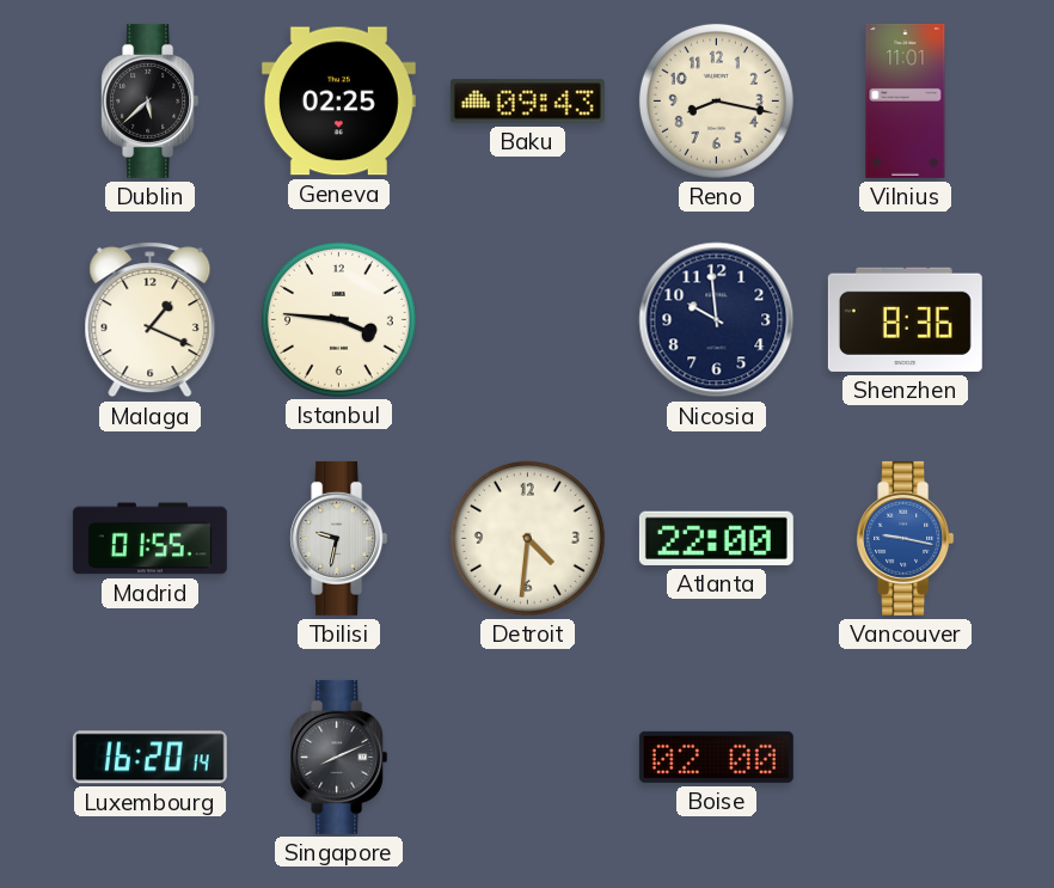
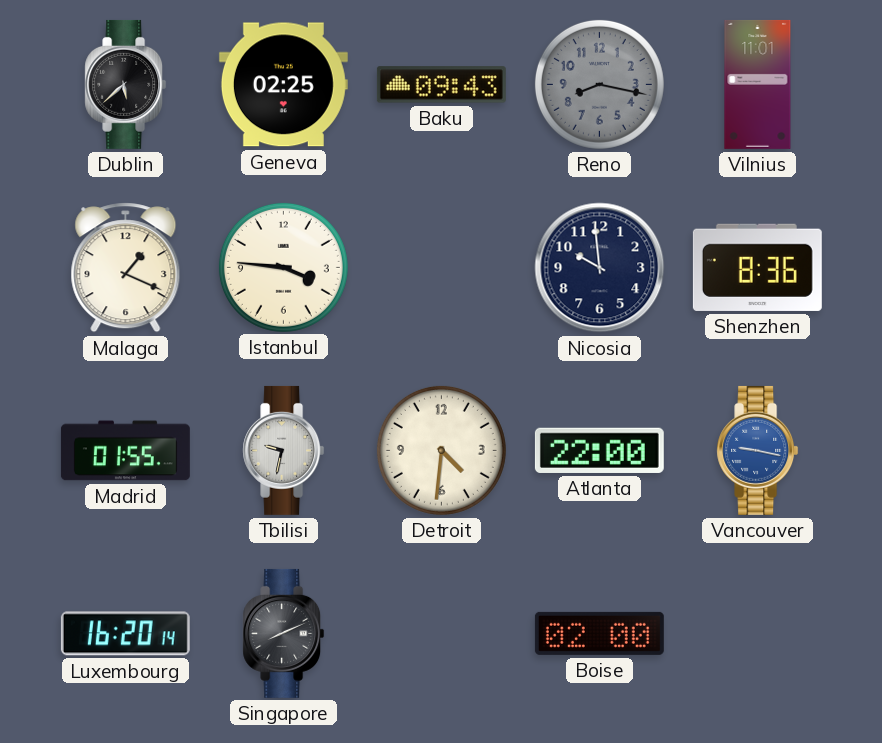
Reno dial: cream -> grey
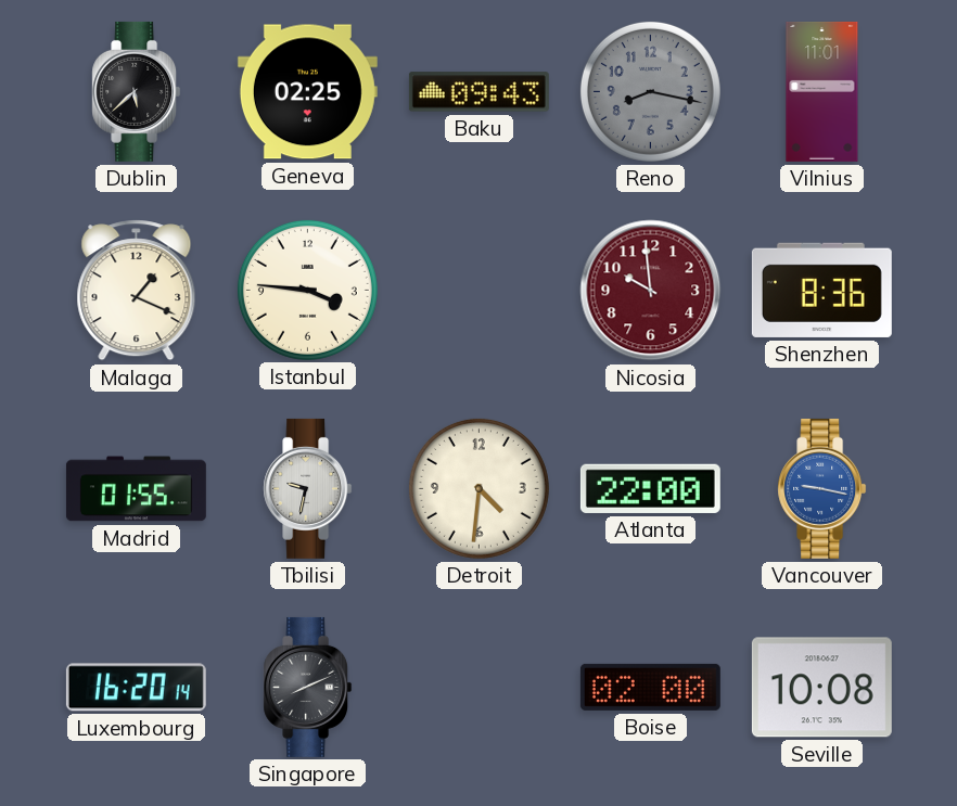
Nicosia dial: navy -> burgundy
Seville: none -> 10:08
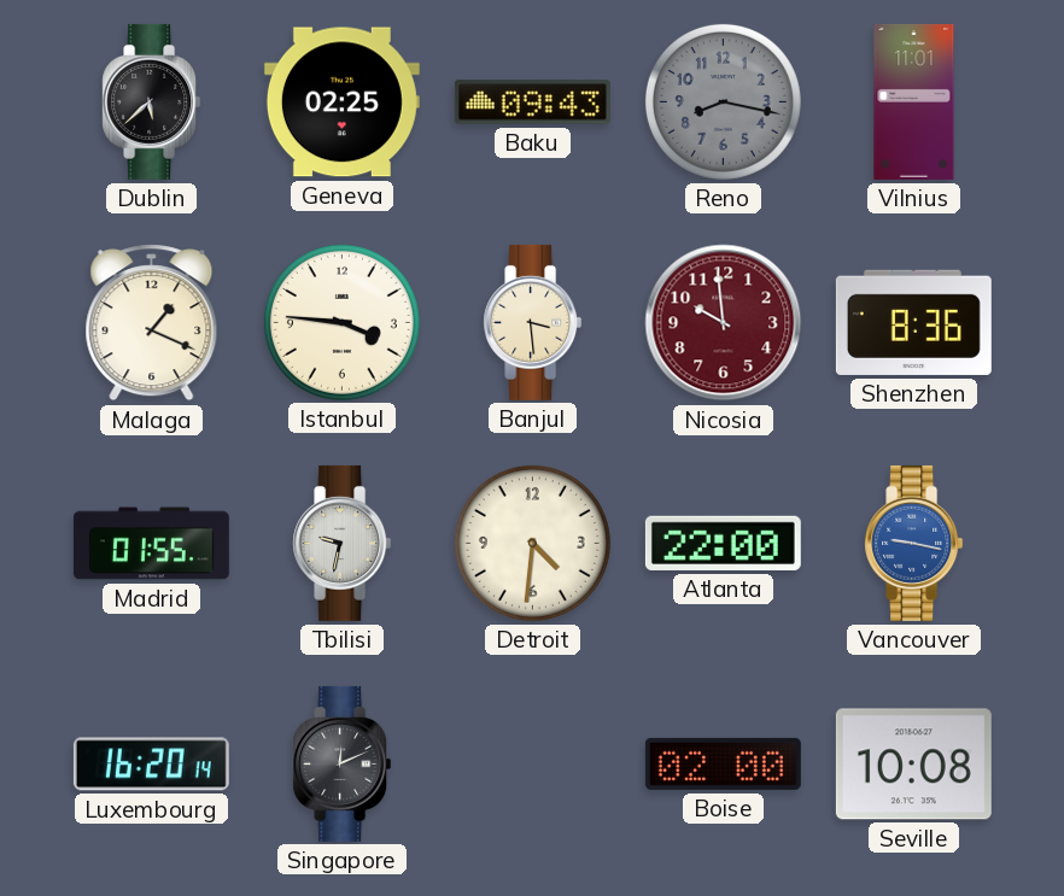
Banjul: none -> 3:29
Singapore: 8:11 -> 12:11
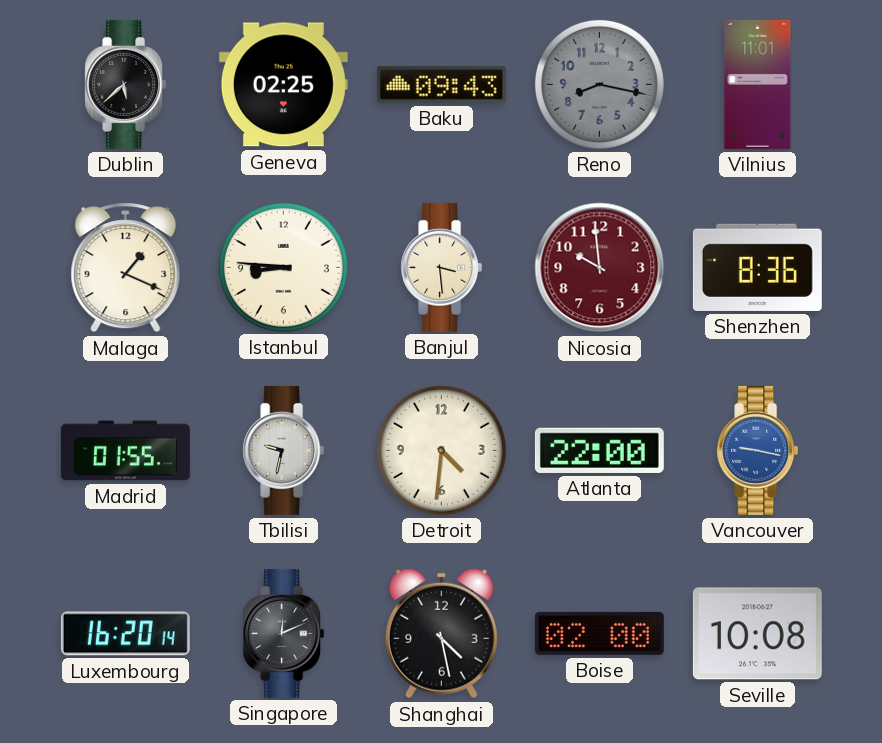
Istanbul: 3:46 -> 8:46
Shanghai: none -> 4:28
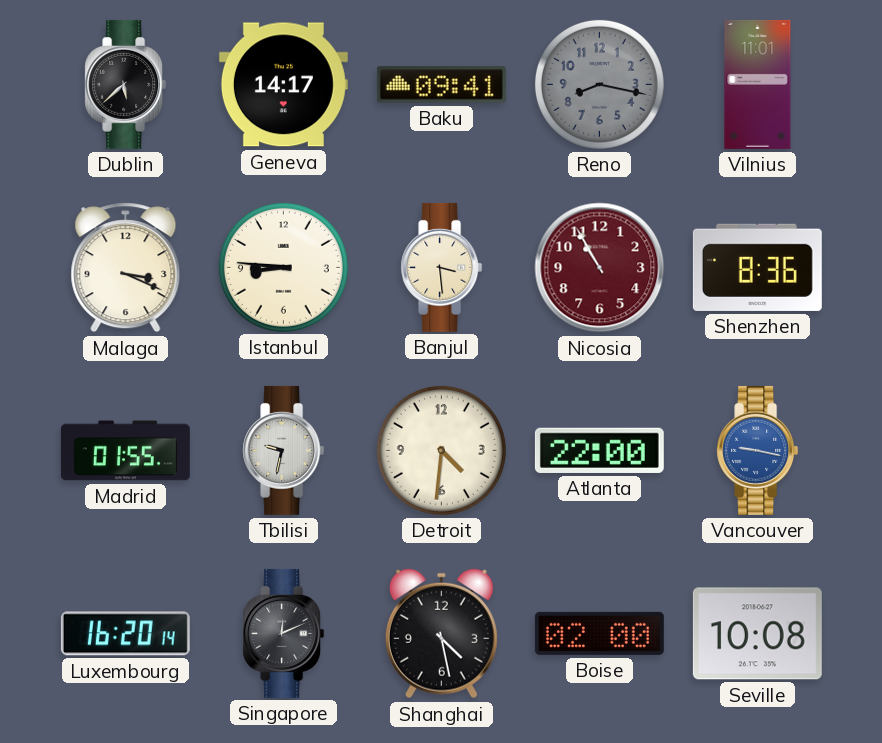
Geneva: 02:25 -> 14:17
Baku: 09:43 -> 09:41
Malaga: 1:19 -> 3:19
Nicosia: 9:59 -> 10:55
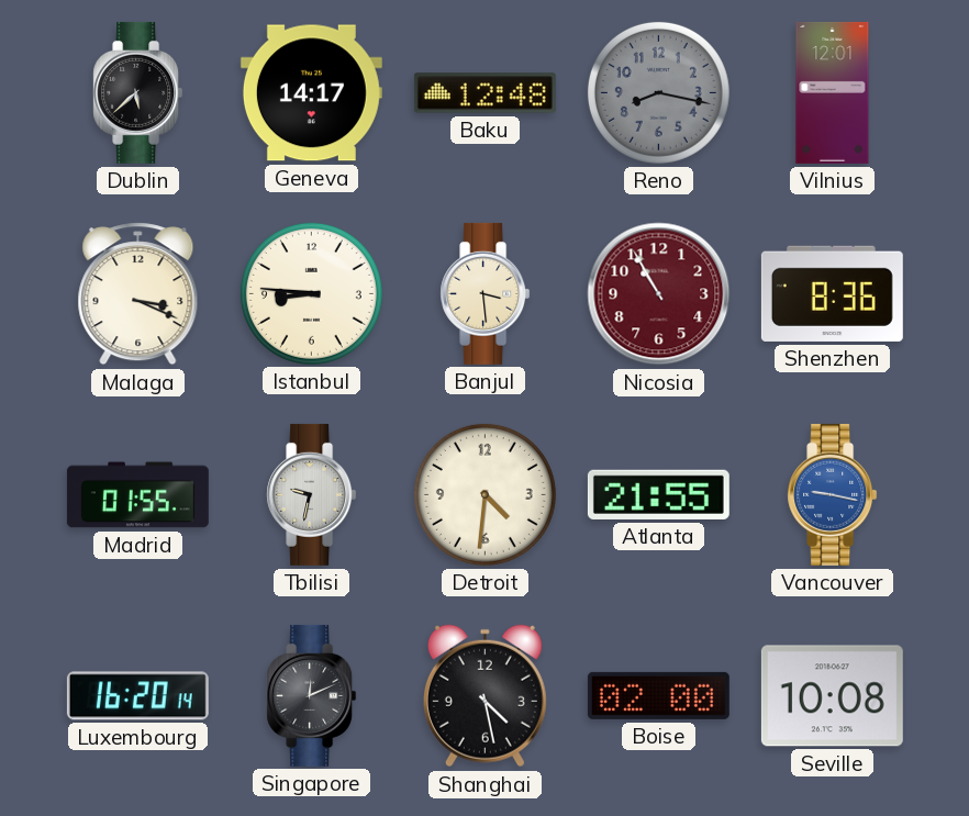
Baku: 09:41 -> 12:48
Vilnius: 11:01 -> 12:01
Atlanta: 22:00 -> 21:55
